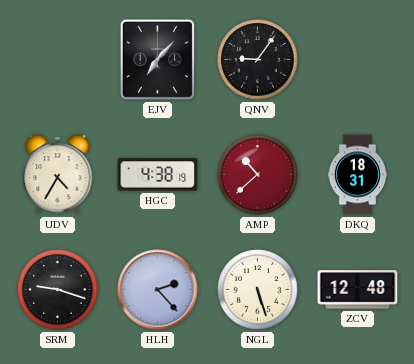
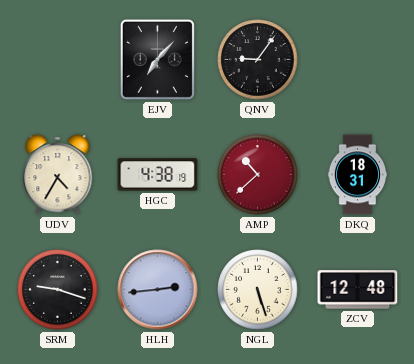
HLH: 2:23 -> 2:44
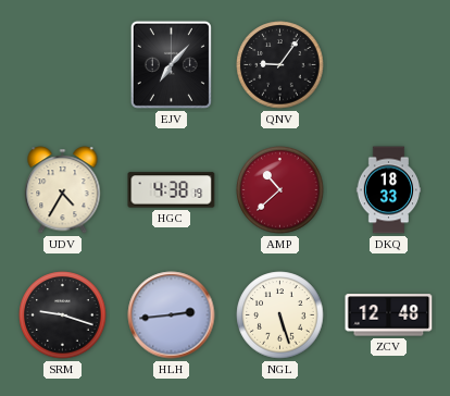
DKQ: 18:31 -> 18:33
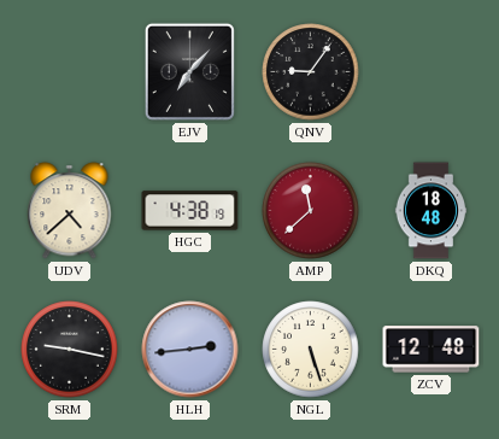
UDV: 4:35 -> 4:38
AMP: 10:38 -> 11:38
DKQ: 18:33 -> 18:48
SRM: 9:18 -> 9:17
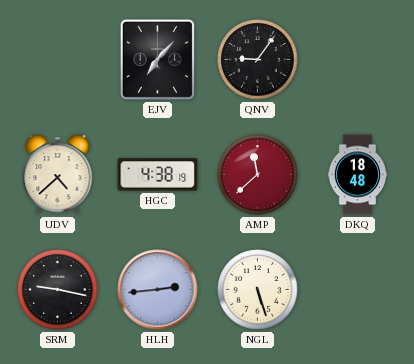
ZCV: 12:48 -> none
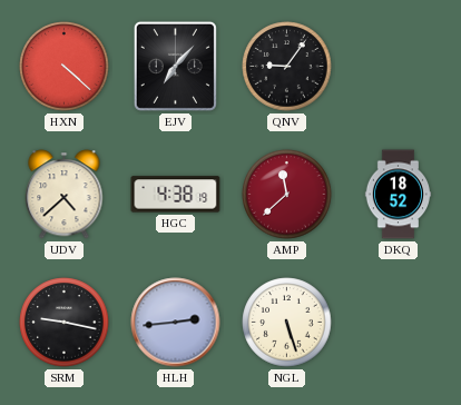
HXN: none -> 4:22
DKQ: 18:48 -> 18:52
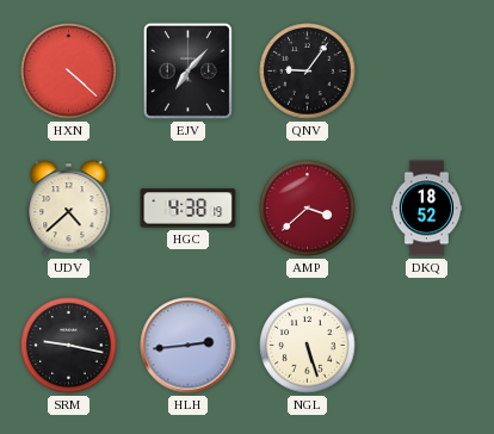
AMP: 11:38 -> 3:38
